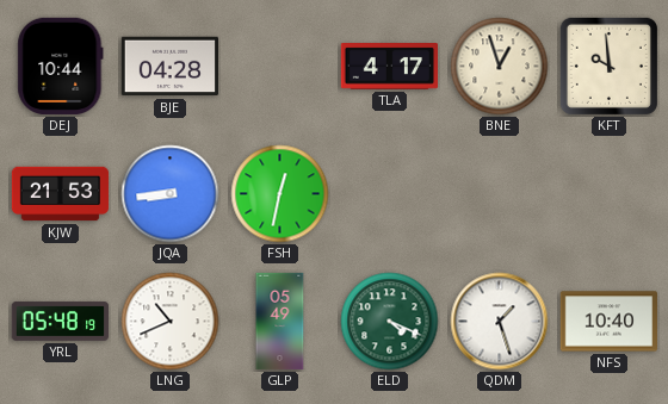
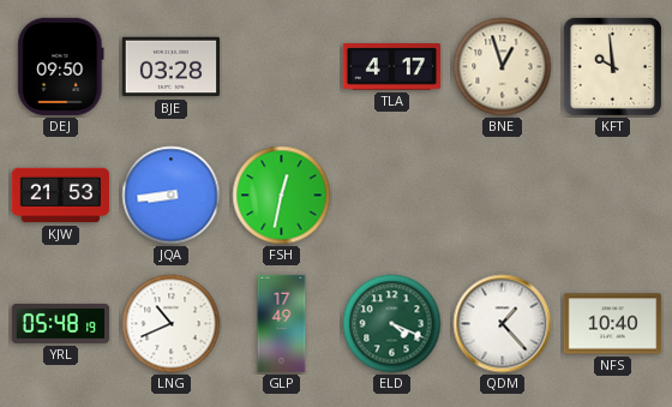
DEJ: 10:44 -> 09:50
BJE: 04:28 -> 03:28
GLP: 05:49 -> 17:49
QDM: 1:27 -> 1:23
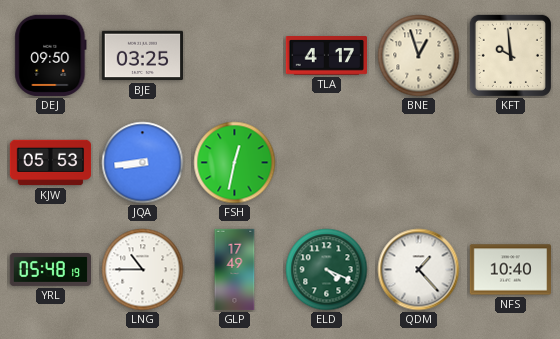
BJE: 03:28 -> 03:25
KJW: 21:53 -> 05:53
LNG: 10:41 -> 10:45
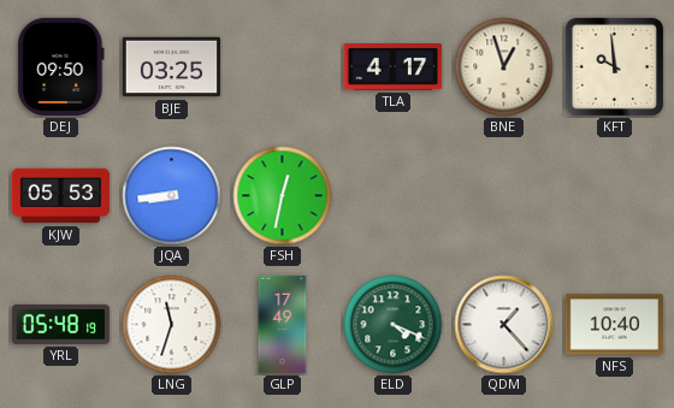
LNG: 10:45 -> 11:33
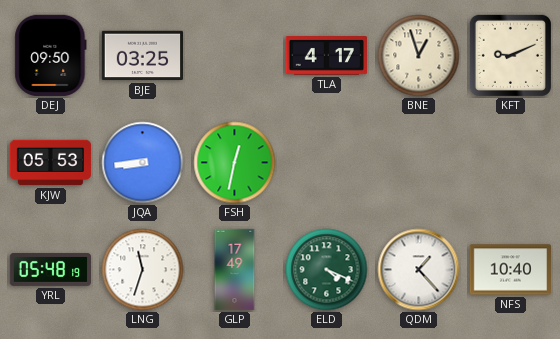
KFT: 9:59 -> 9:11
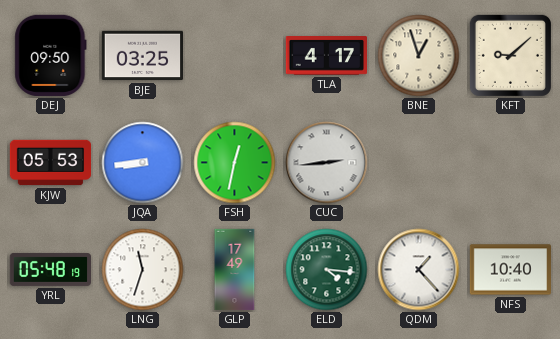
KFT: 9:11 -> 9:08
CUC: none -> 2:44
ELD: 4:19 -> 4:16
